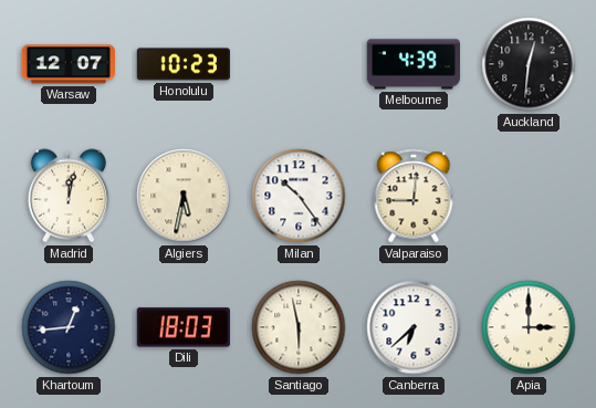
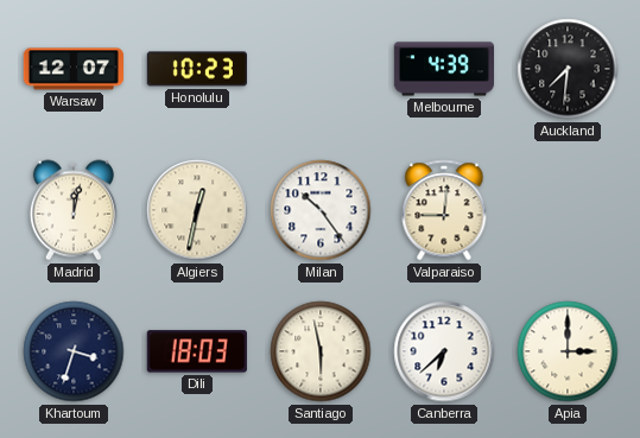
Auckland: 12:31 -> 7:31
Algiers: 5:32 -> 12:32
Khartoum: 12:44 -> 3:33
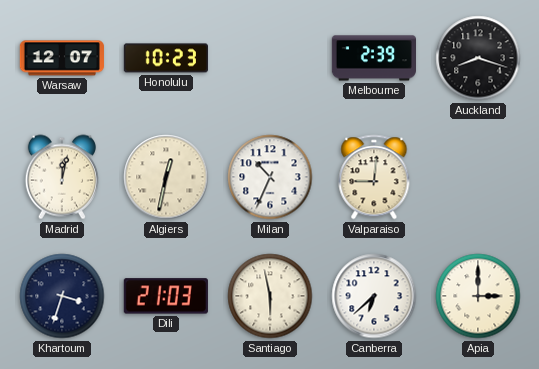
Melbourne: 4:39 -> 2:39
Auckland: 7:31 -> 8:18
Milan: 10:24 -> 10:34
Dili: 18:03 -> 21:03
